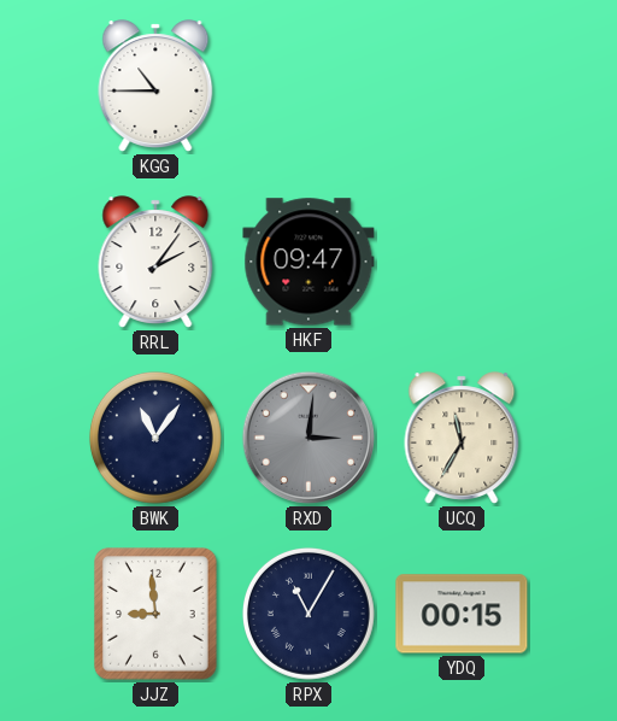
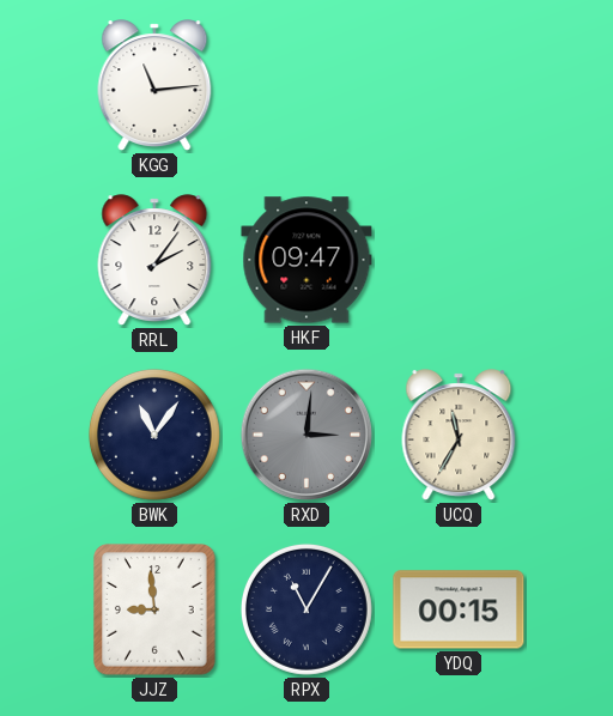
KGG: 10:45 -> 11:14
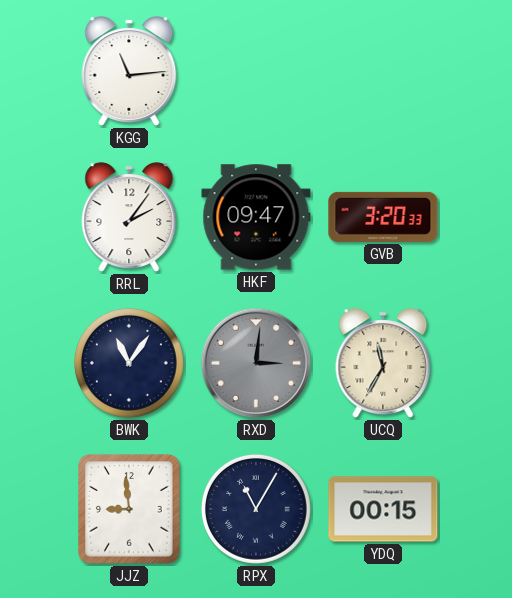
GVB: none -> 3:20
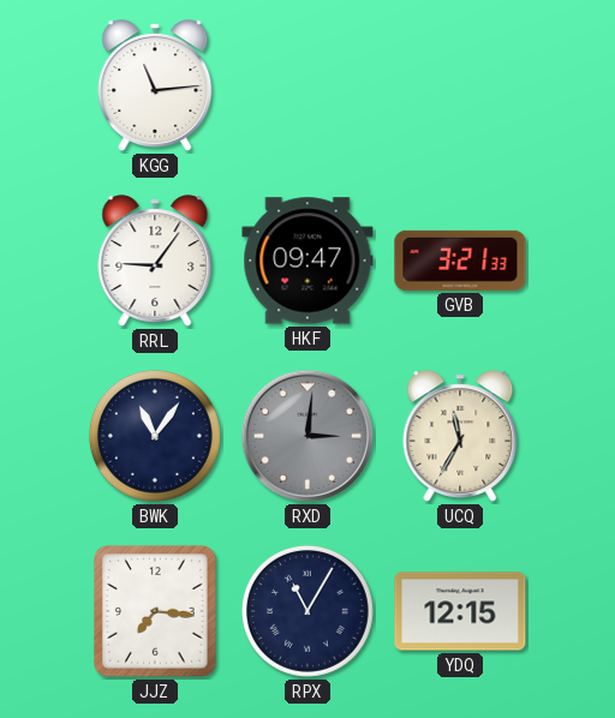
RRL: 2:06 -> 9:06
GVB: 3:20 -> 3:21
JJZ: 8:59 -> 7:16
YDQ: 00:15 -> 12:15
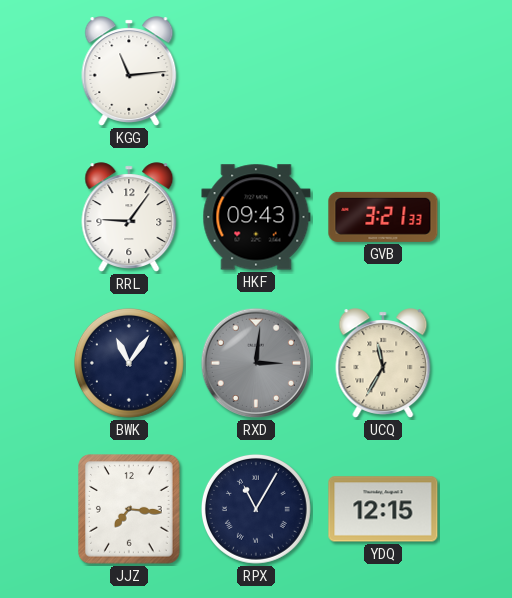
HKF: 09:47 -> 09:43
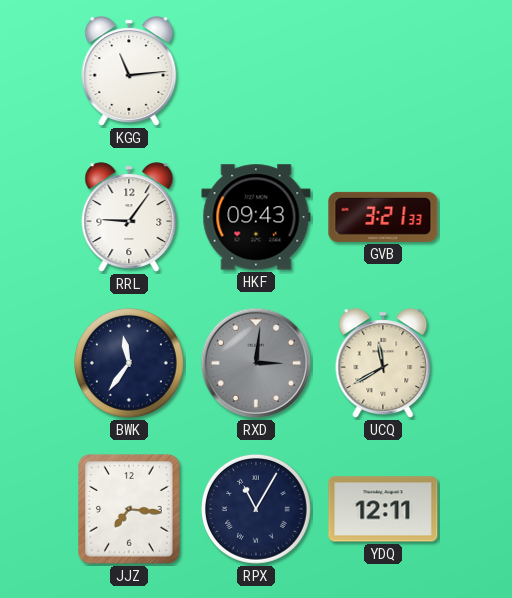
BWK: 11:06 -> 11:36
UCQ: 11:35 -> 11:40
YDQ: 12:15 -> 12:11
